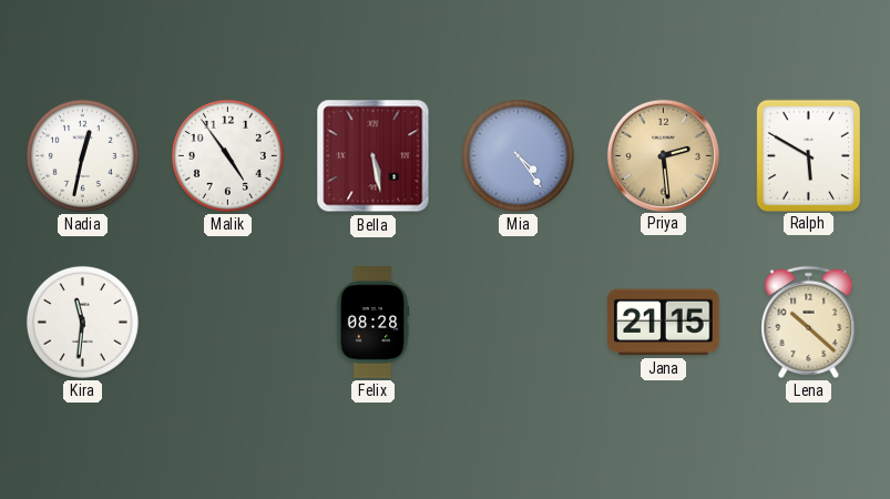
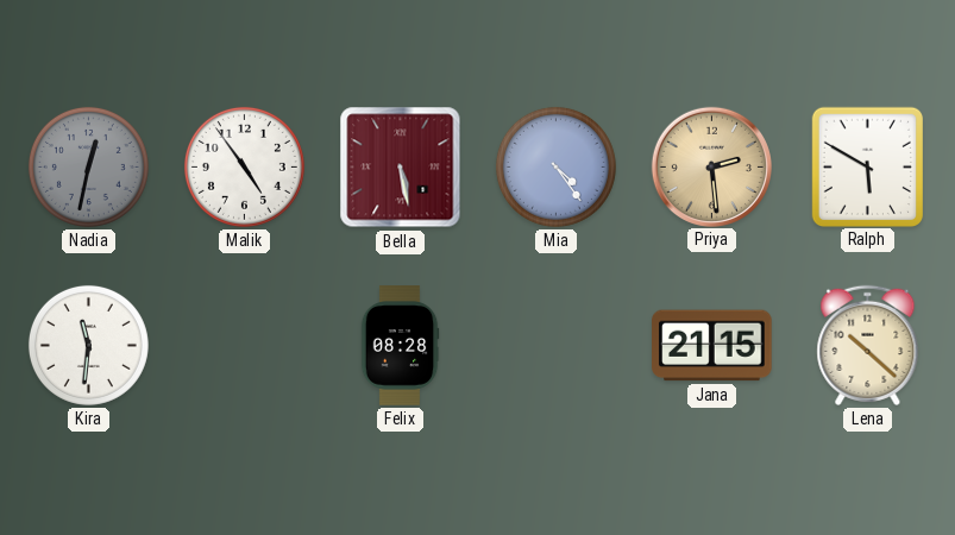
Nadia dial: white -> grey
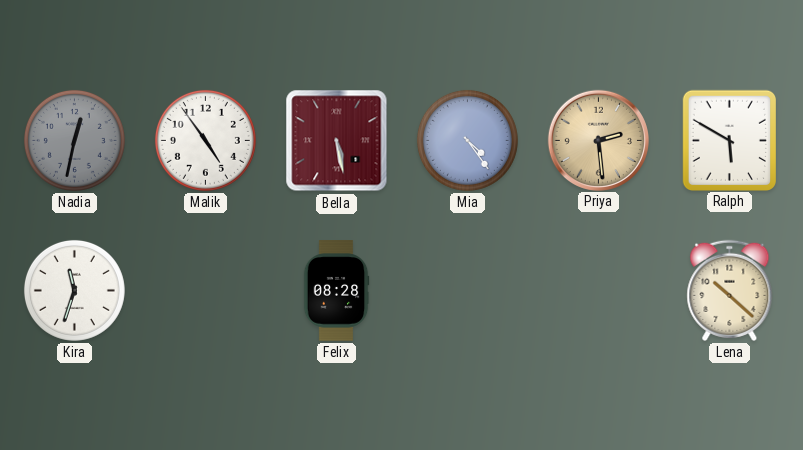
Kira: 11:31 -> 11:33
Jana: 21:15 -> none
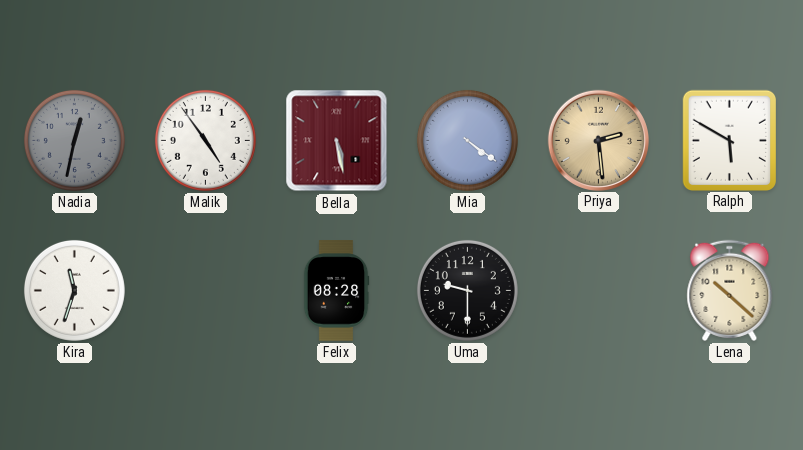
Mia: 4:24 -> 4:21
Uma: none -> 9:30
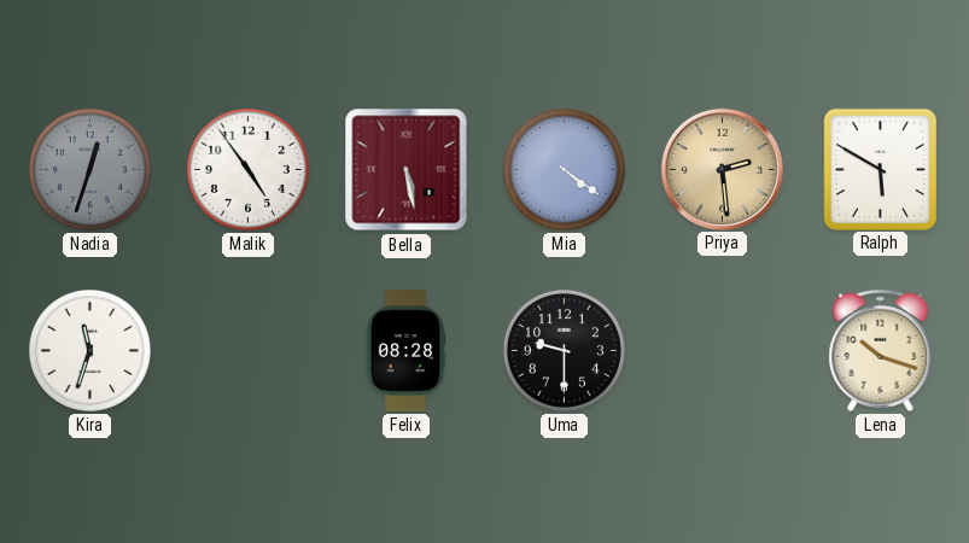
Nadia: 12:32 -> 12:33
Lena: 10:22 -> 10:18
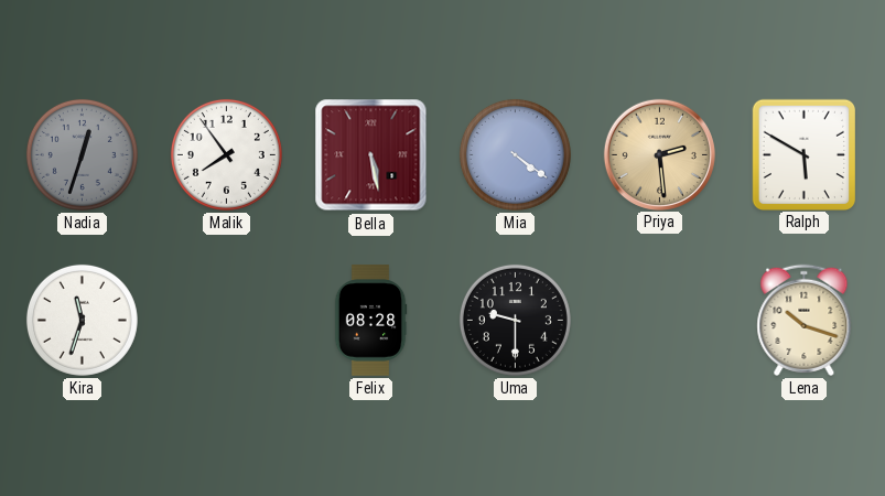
Malik: 4:54 -> 7:54
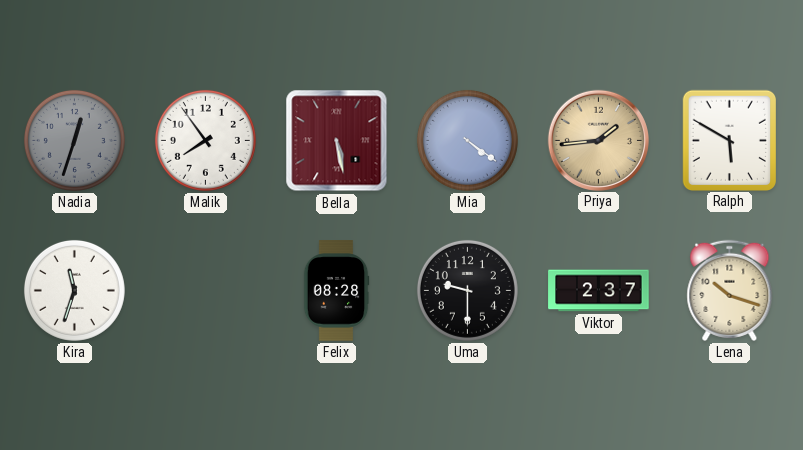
Priya: 2:29 -> 1:44
Viktor: none -> 2:37
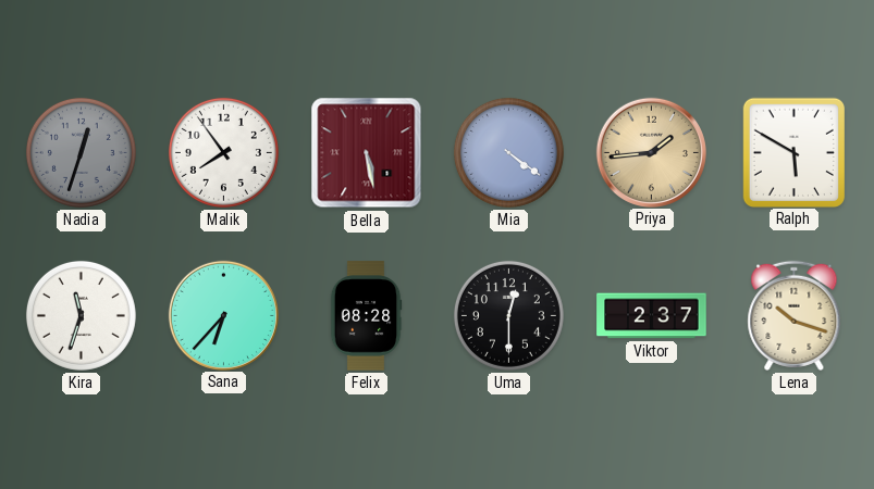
Sana: none -> 6:37
Uma: 9:30 -> 12:30
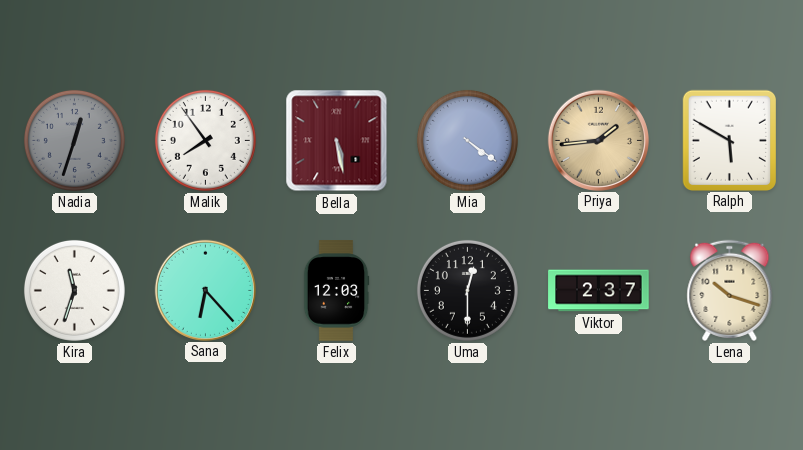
Sana: 6:37 -> 6:23
Felix: 08:28 -> 12:03
